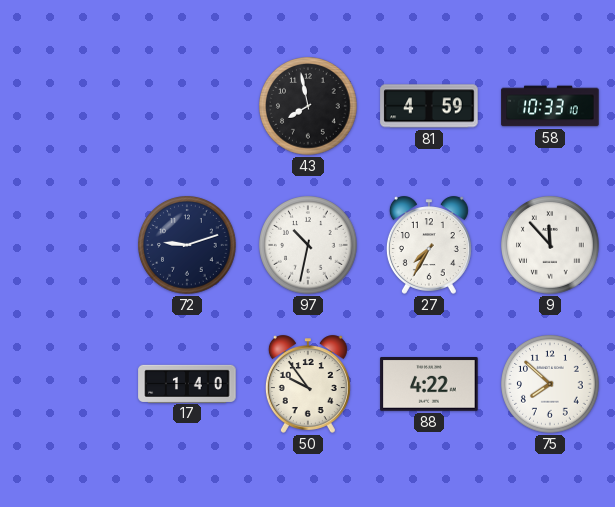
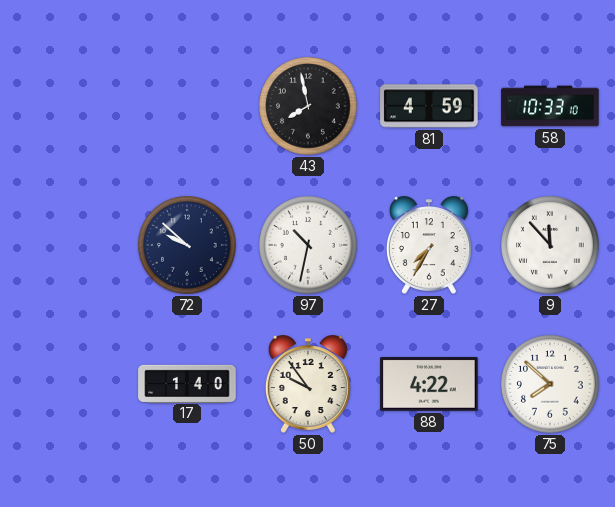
72: 9:12 -> 9:52
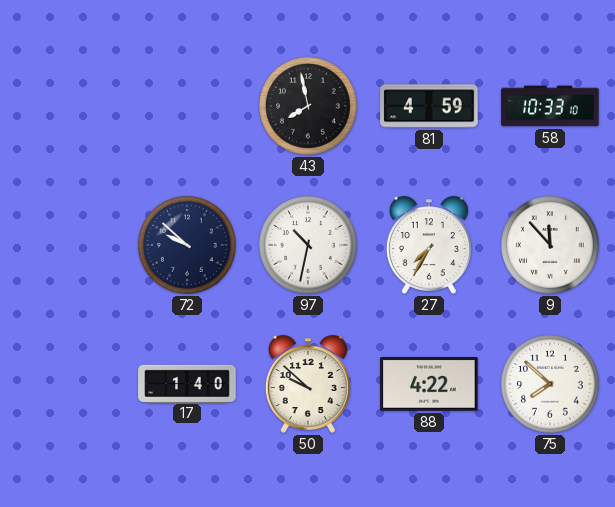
50: 9:54 -> 9:52
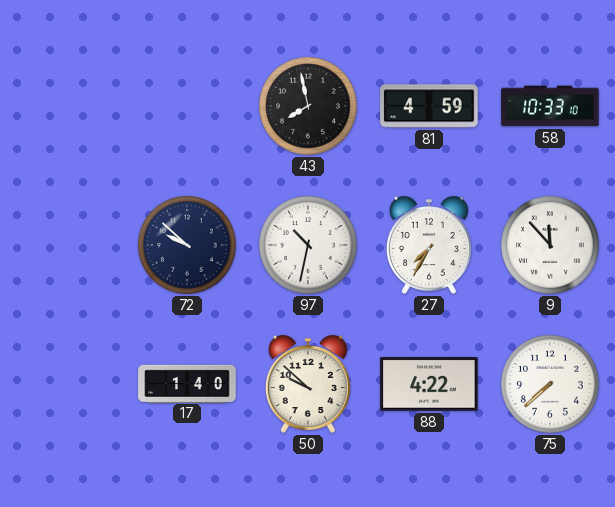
75: 7:52 -> 7:38
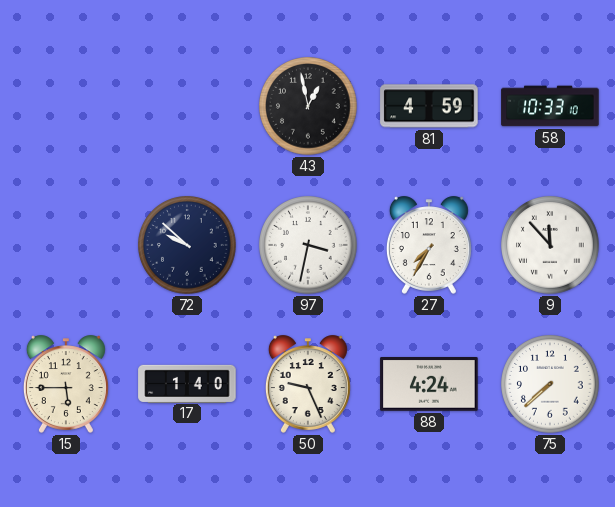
43: 7:58 -> 12:58
97: 10:32 -> 3:32
15: none -> 5:45
50: 9:52 -> 9:26
88: 4:22 -> 4:24
